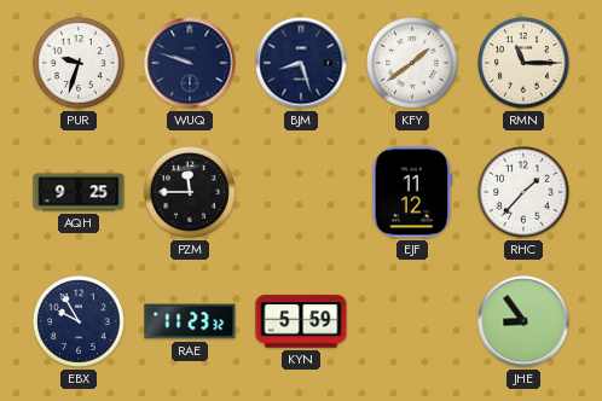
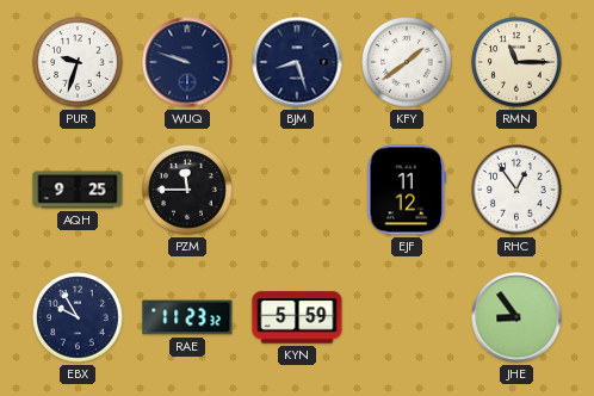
RHC: 1:37 -> 12:54
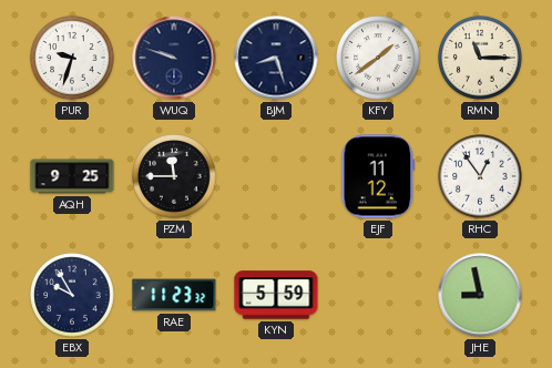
JHE: 8:54 -> 8:58
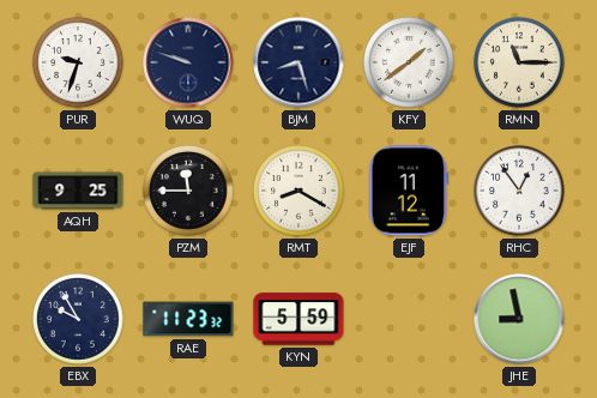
RMT: none -> 8:20
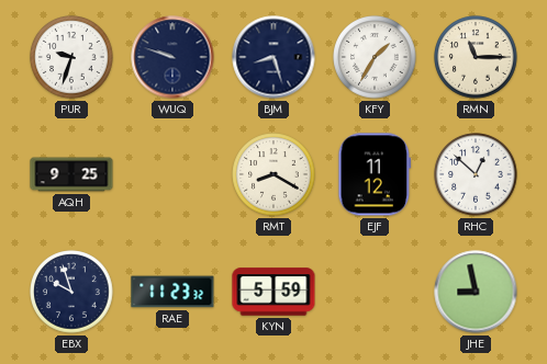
KFY: 1:39 -> 1:35
PZM: 11:45 -> none
RHC: 12:54 -> 12:52
EBX: 9:55 -> 9:57
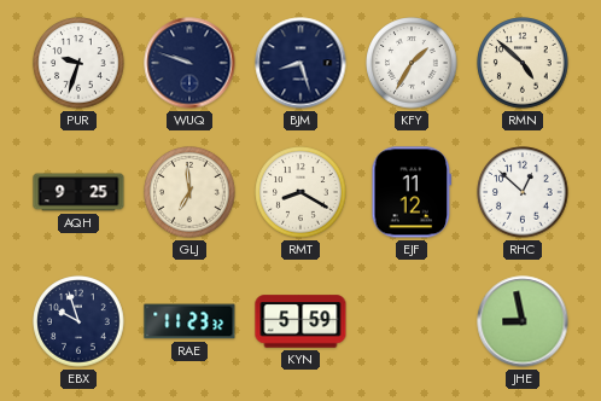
RMN: 11:15 -> 4:52
GLJ: none -> 6:59
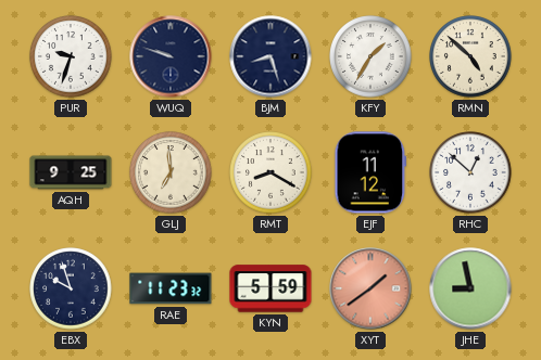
XYT: none -> 1:39
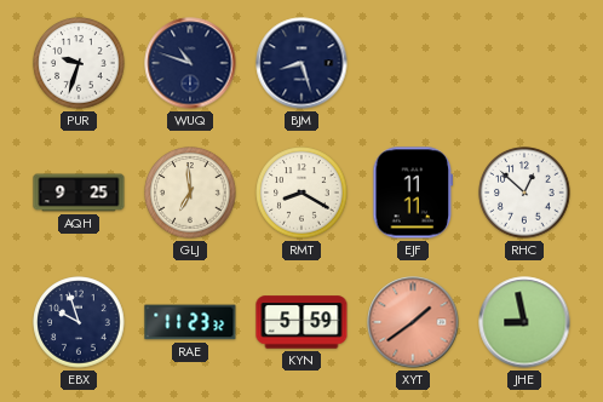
WUQ: 9:48 -> 10:48
KFY: 1:35 -> none
RMN: 4:52 -> none
EJF: 11:12 -> 11:11
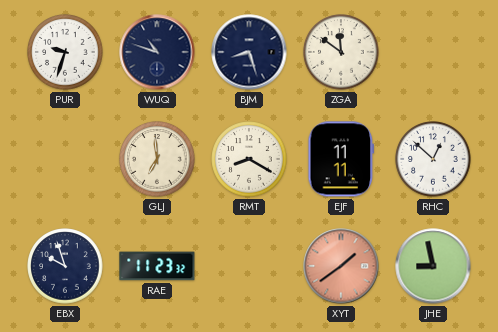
ZGA: none -> 11:51
AQH: 9:25 -> none
KYN: 5:59 -> none
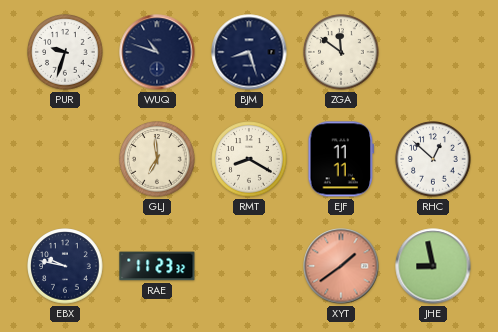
EBX: 9:57 -> 9:47
